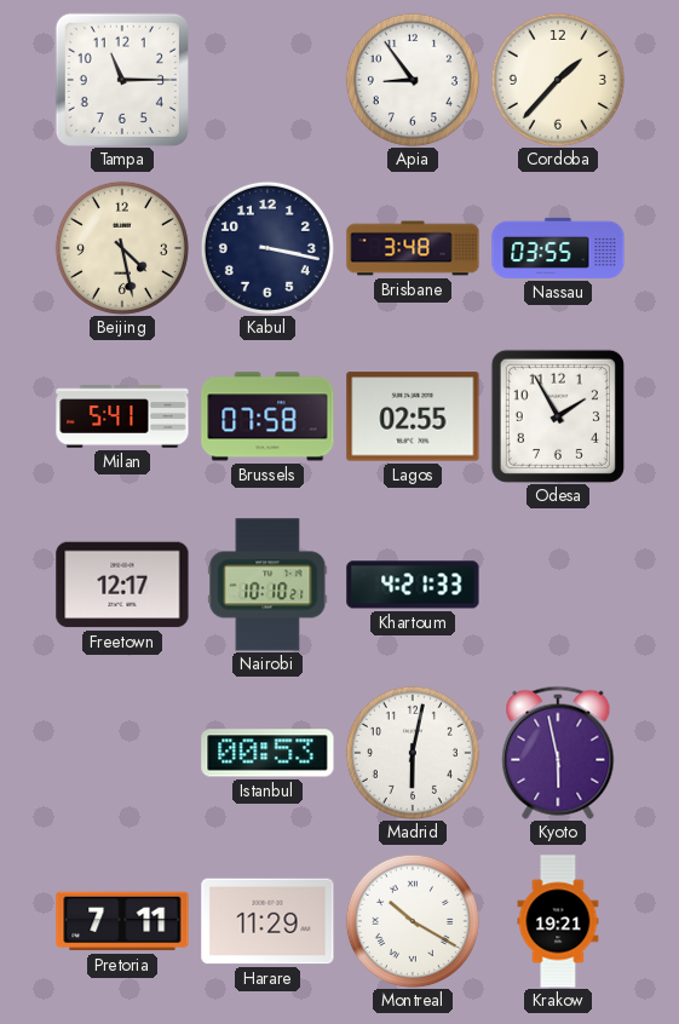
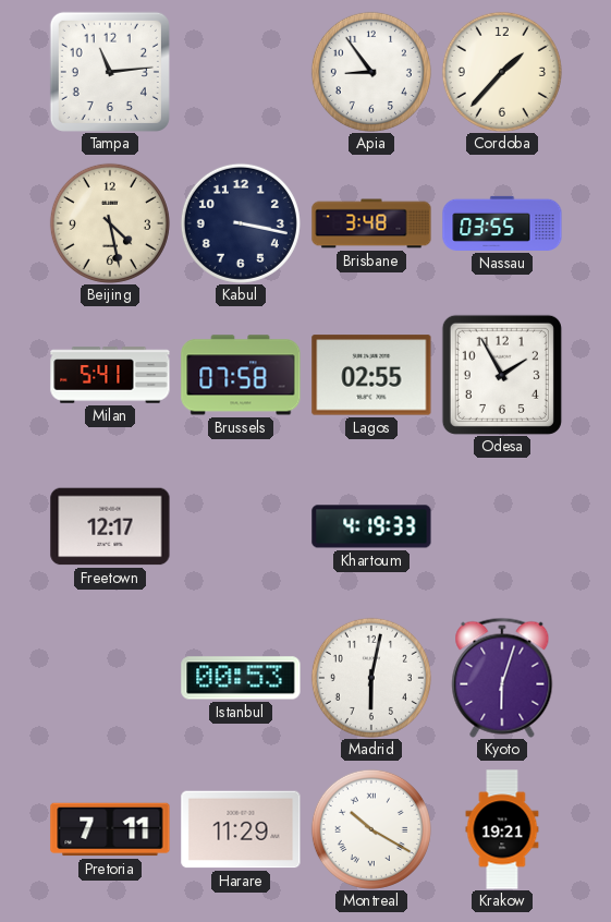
Tampa: 11:15 -> 11:14
Nairobi: 10:10 -> none
Khartoum: 4:21 -> 4:19
Kyoto: 5:58 -> 6:03
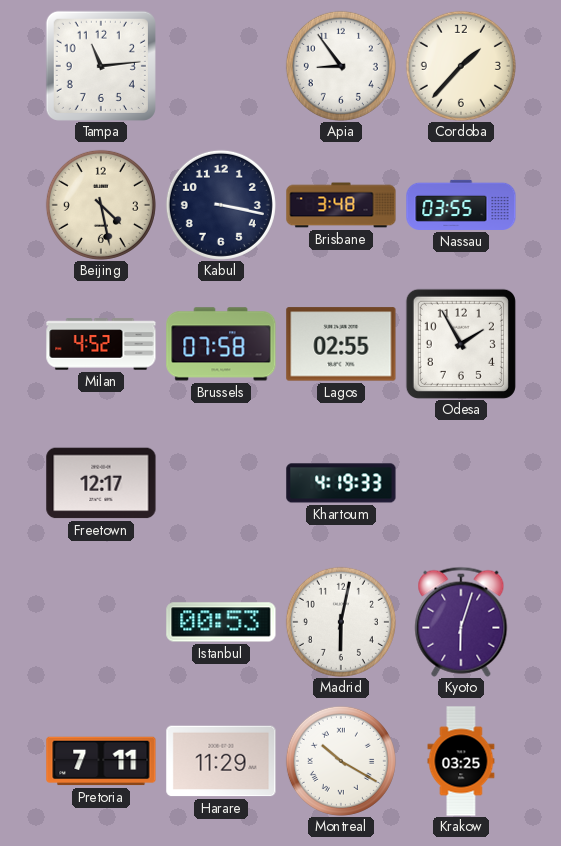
Milan: 5:41 -> 4:52
Krakow: 19:21 -> 03:25
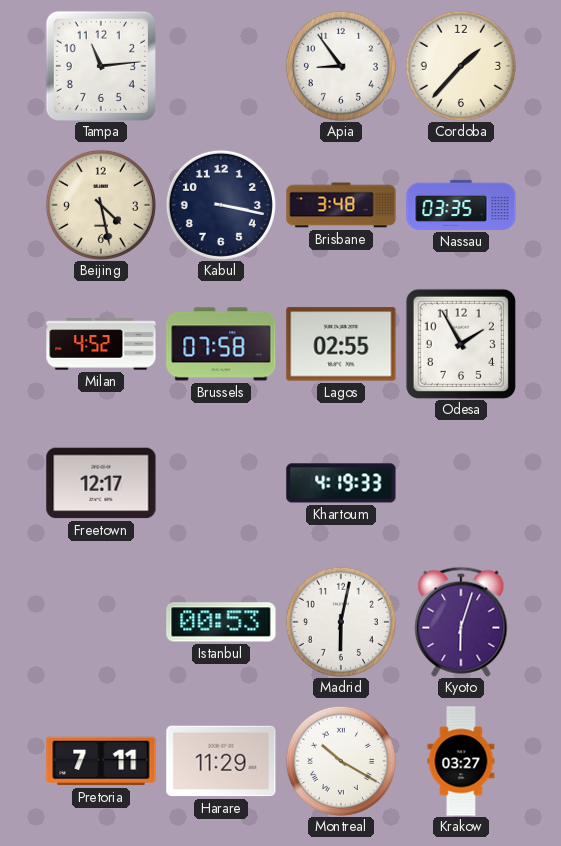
Nassau: 03:55 -> 03:35
Krakow: 03:25 -> 03:27
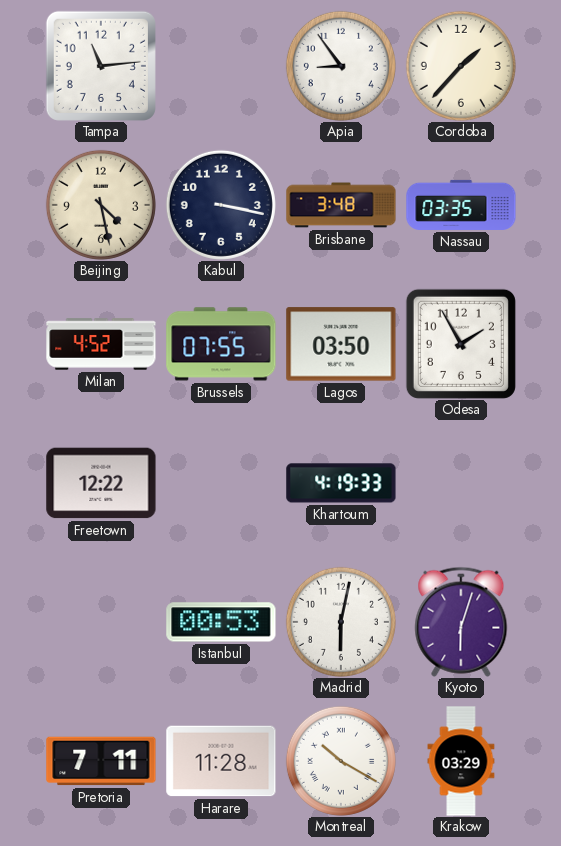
Brussels: 07:58 -> 07:55
Lagos: 02:55 -> 03:50
Freetown: 12:17 -> 12:22
Harare: 11:29 -> 11:28
Krakow: 03:27 -> 03:29
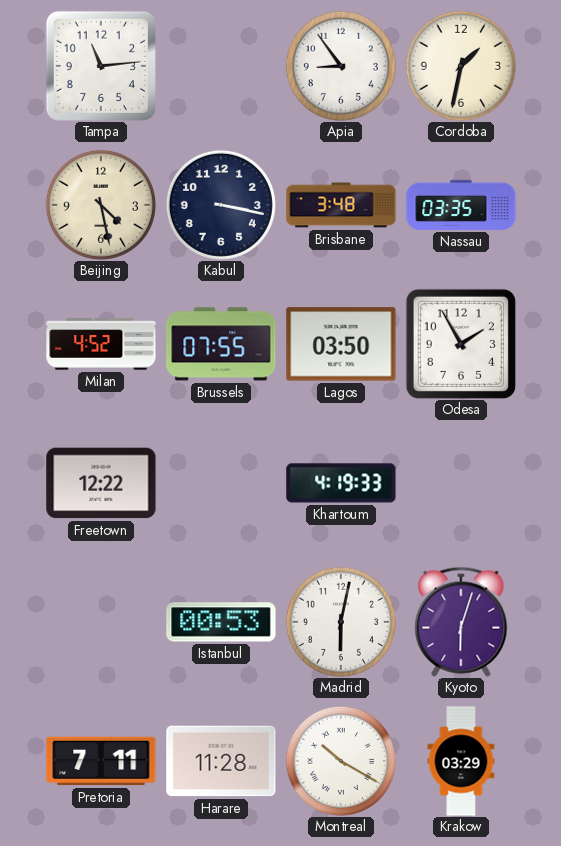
Cordoba: 1:37 -> 1:32
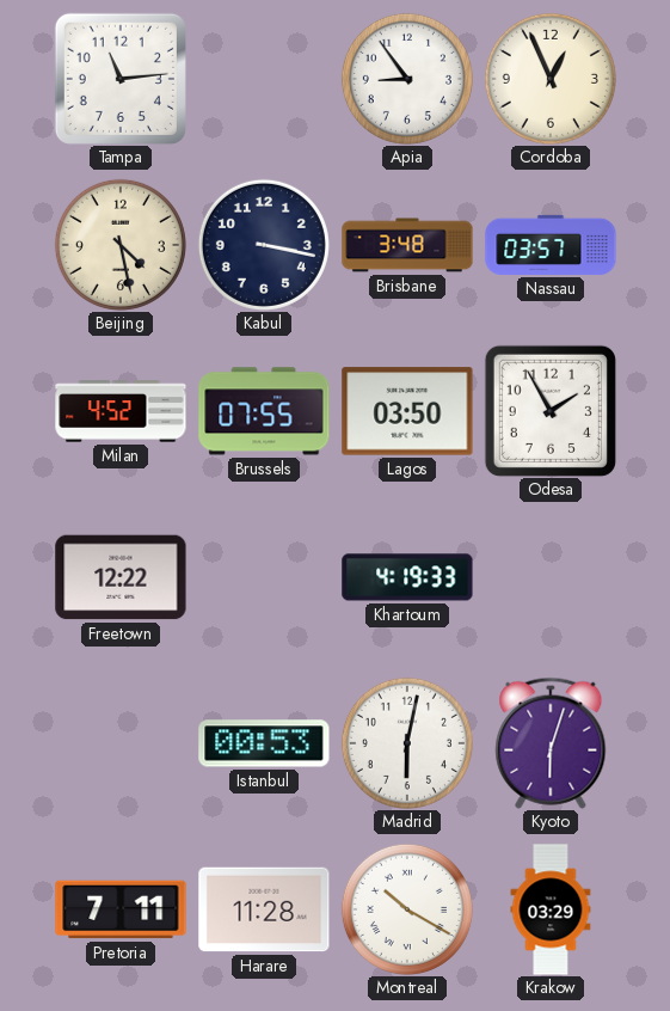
Cordoba: 1:32 -> 12:56
Nassau: 03:35 -> 03:57
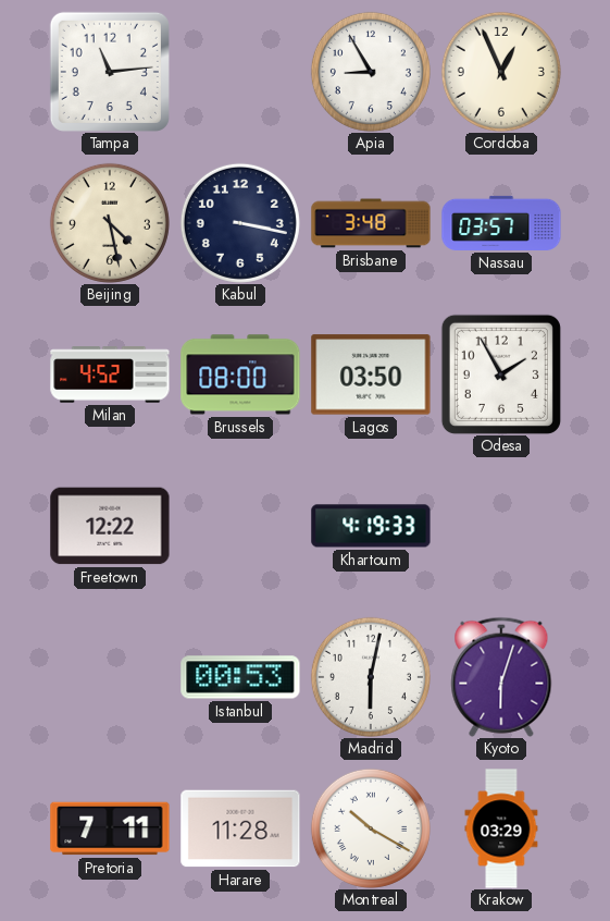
Apia: 8:54 -> 8:55
Brussels: 07:55 -> 08:00
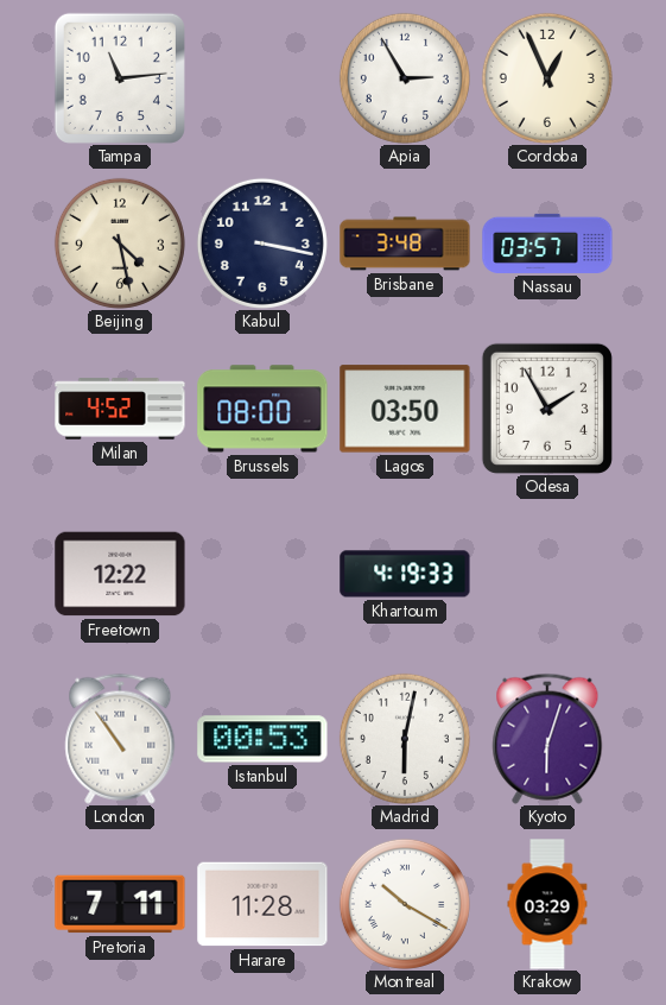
Apia: 8:55 -> 2:55
London: none -> 10:54
